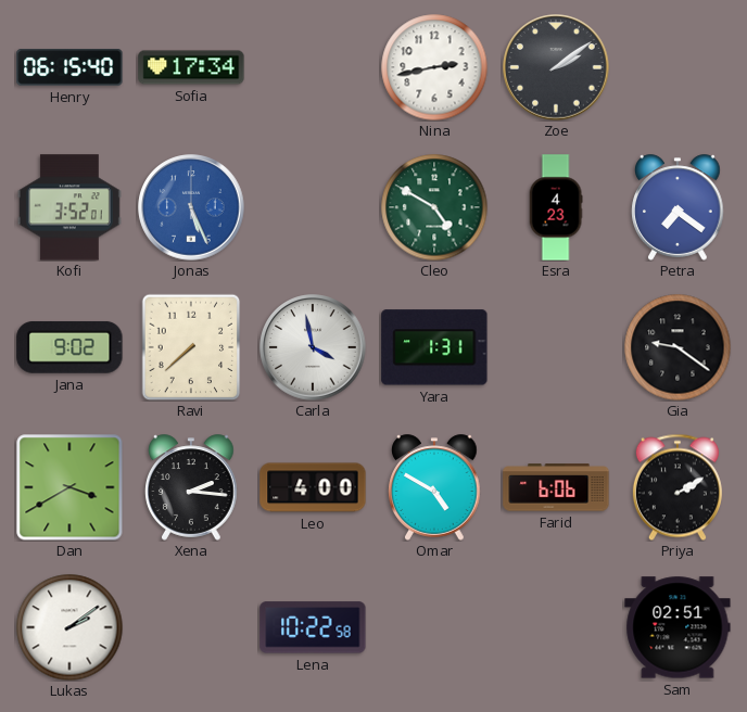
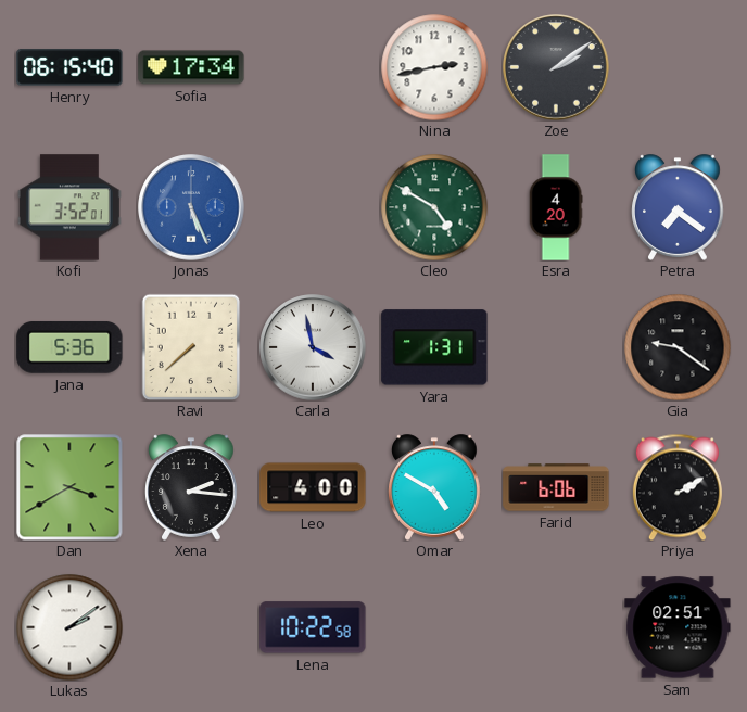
Esra: 4:23 -> 4:20
Jana: 9:02 -> 5:36
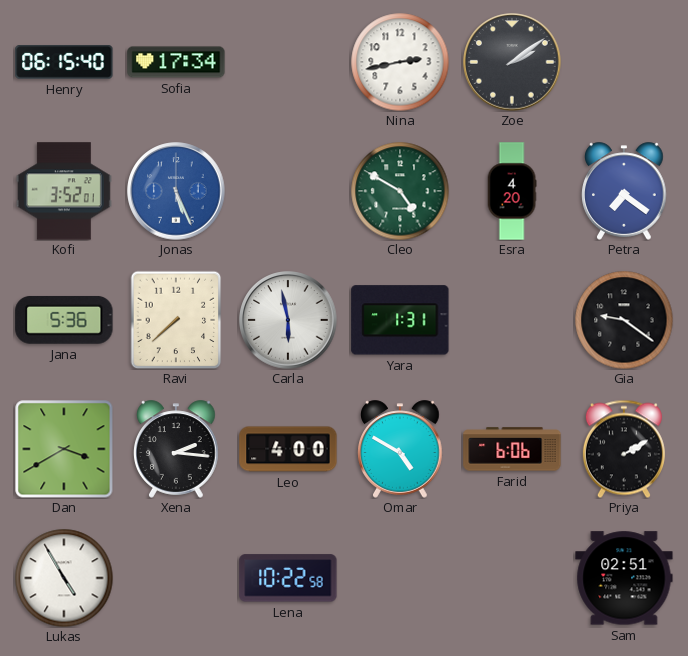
Carla: 3:58 -> 5:58
Lukas: 2:09 -> 4:55
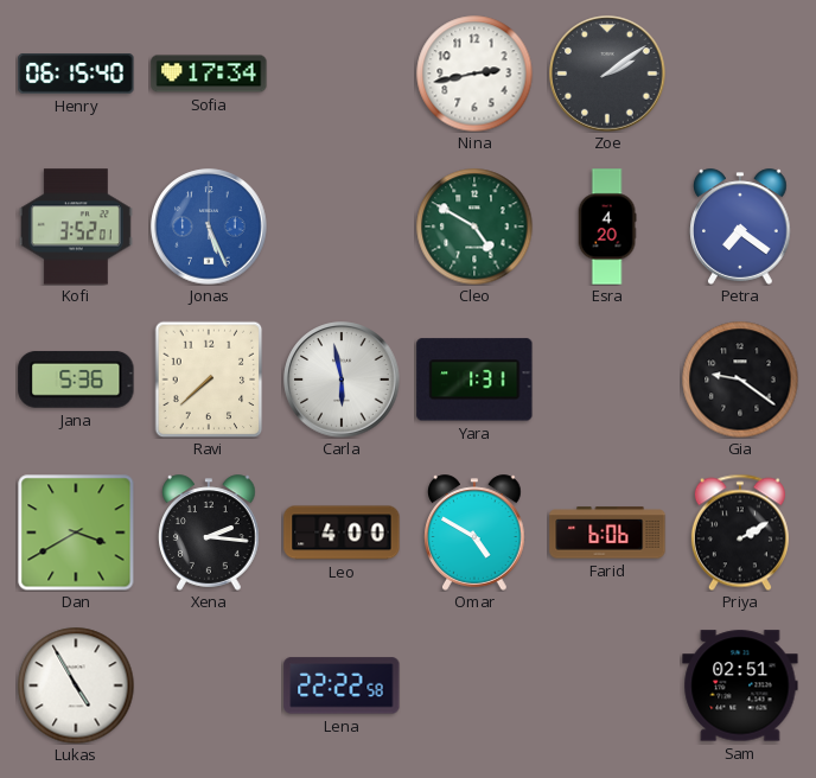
Lena: 10:22 -> 22:22
